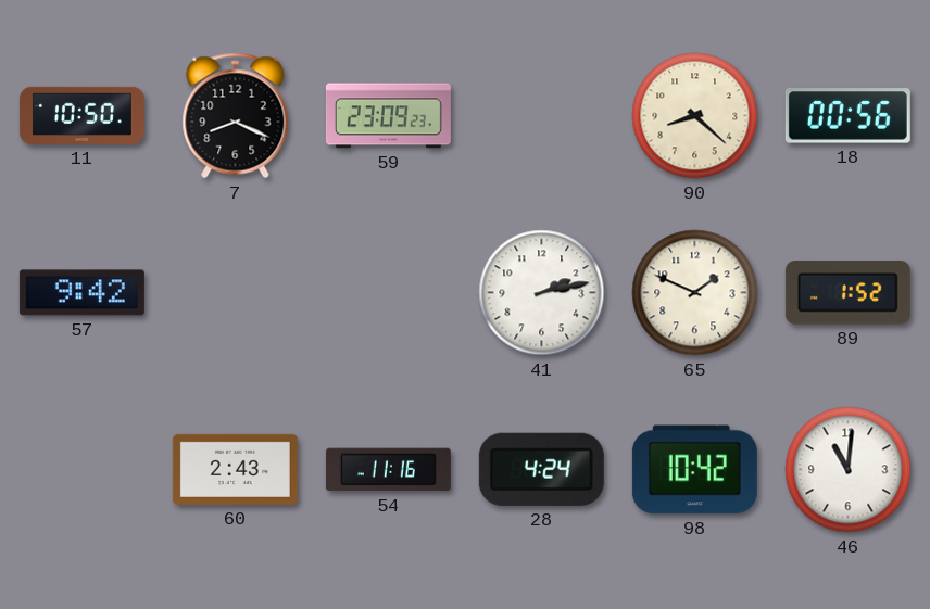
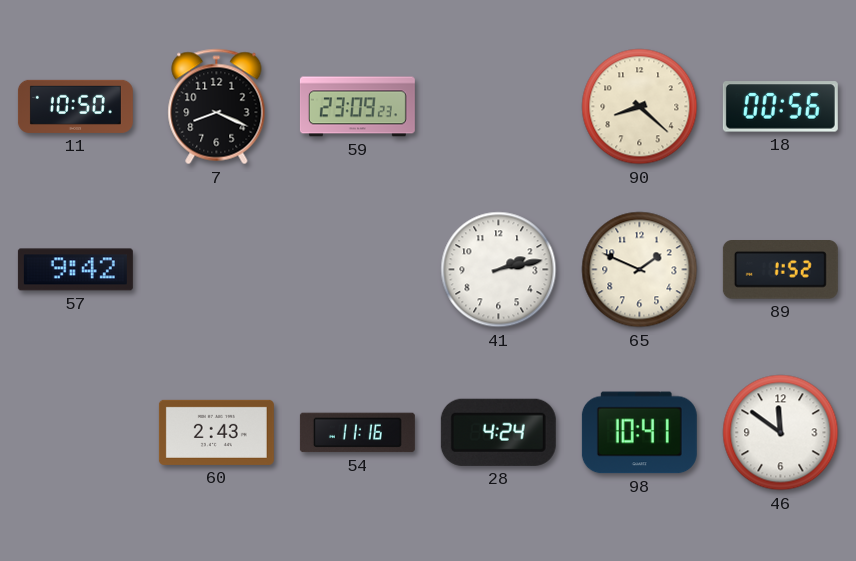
98: 10:42 -> 10:41
46: 11:01 -> 11:51
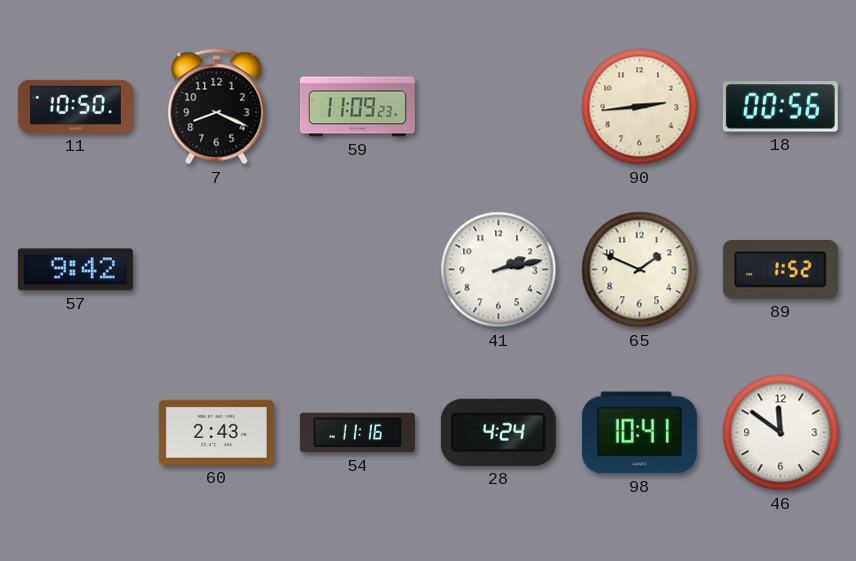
59: 23:09 -> 11:09
90: 8:22 -> 2:44
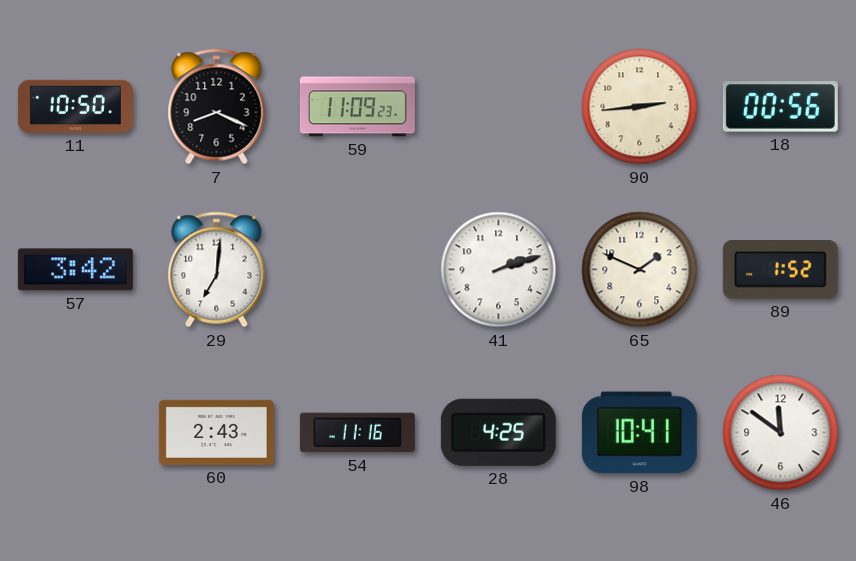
57: 9:42 -> 3:42
29: none -> 7:01
41: 2:13 -> 2:12
28: 4:24 -> 4:25
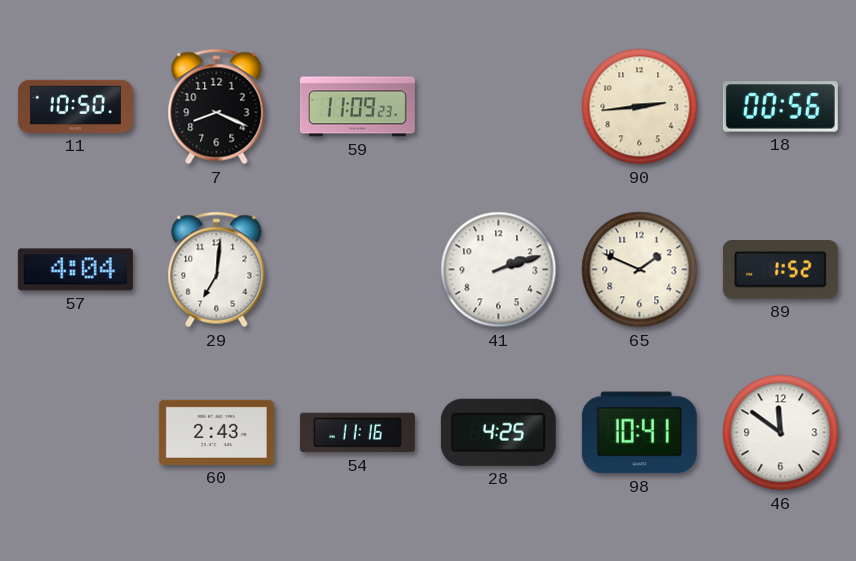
57: 3:42 -> 4:04
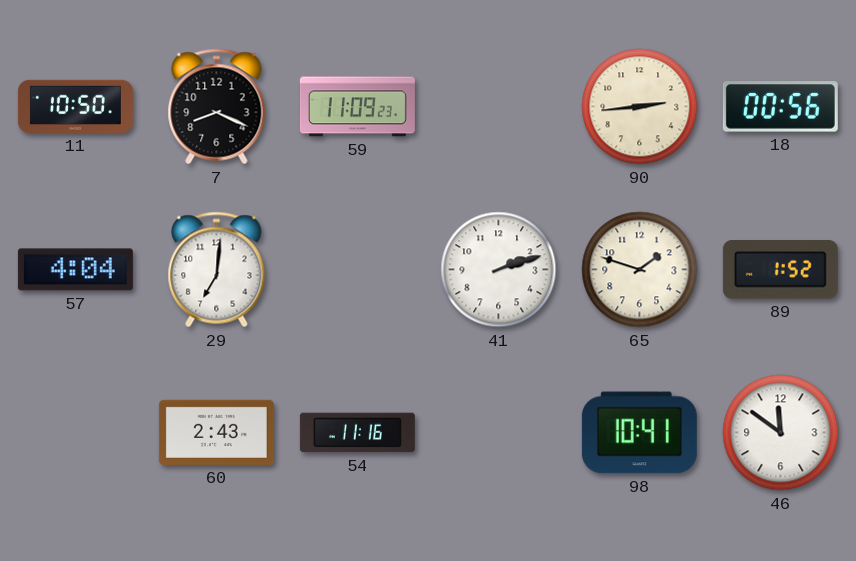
65: 1:49 -> 1:48
28: 4:25 -> none
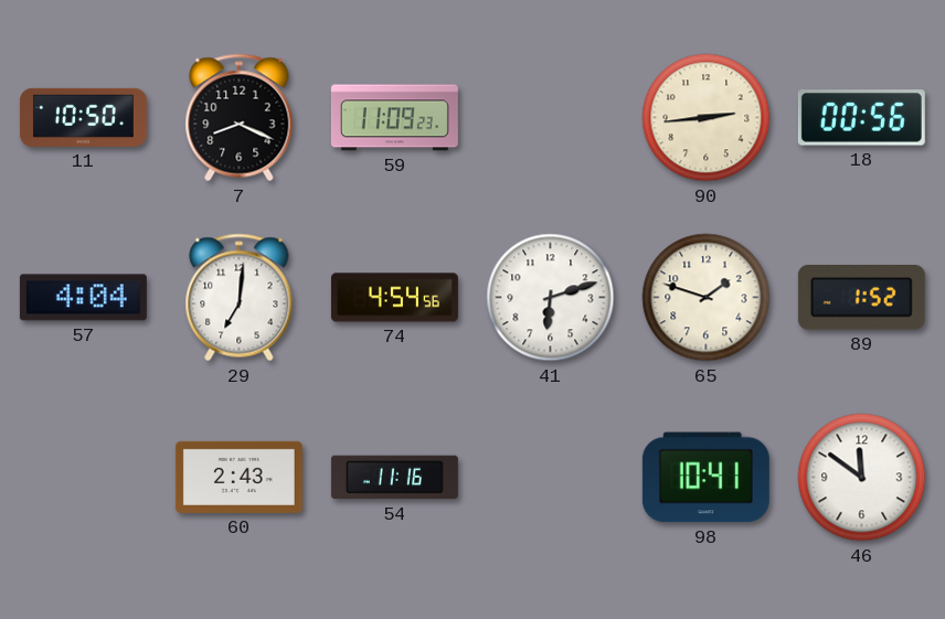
74: none -> 4:54
41: 2:12 -> 6:12
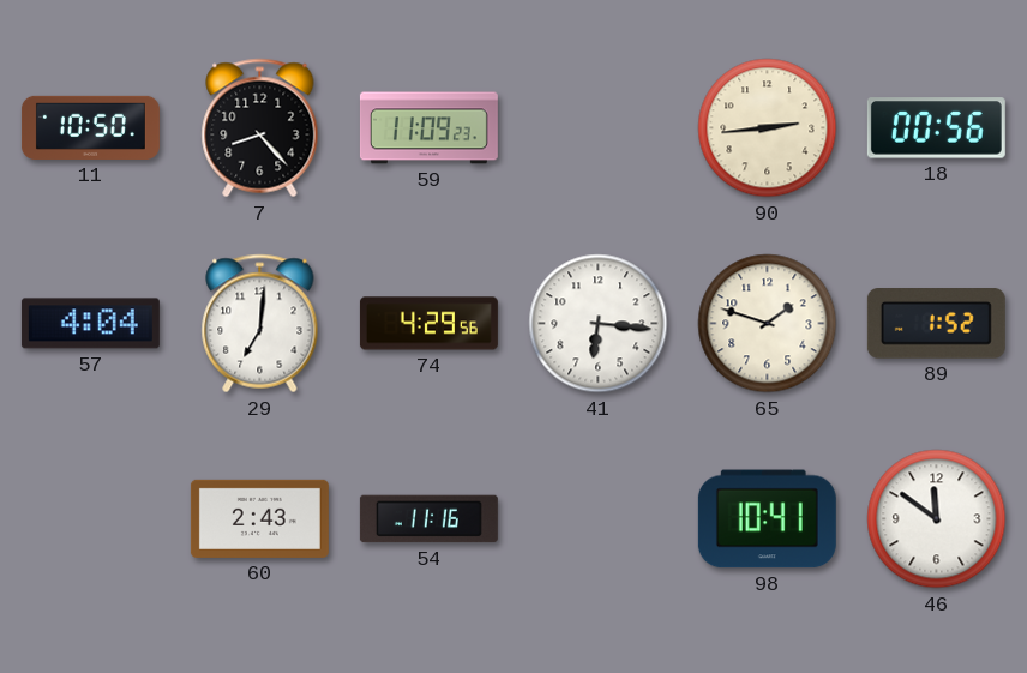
7: 8:19 -> 8:23
74: 4:54 -> 4:29
41: 6:12 -> 6:16
